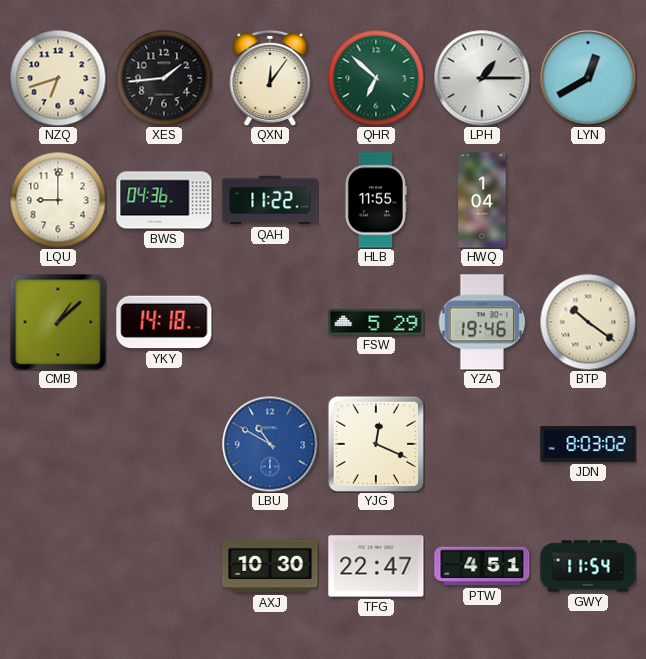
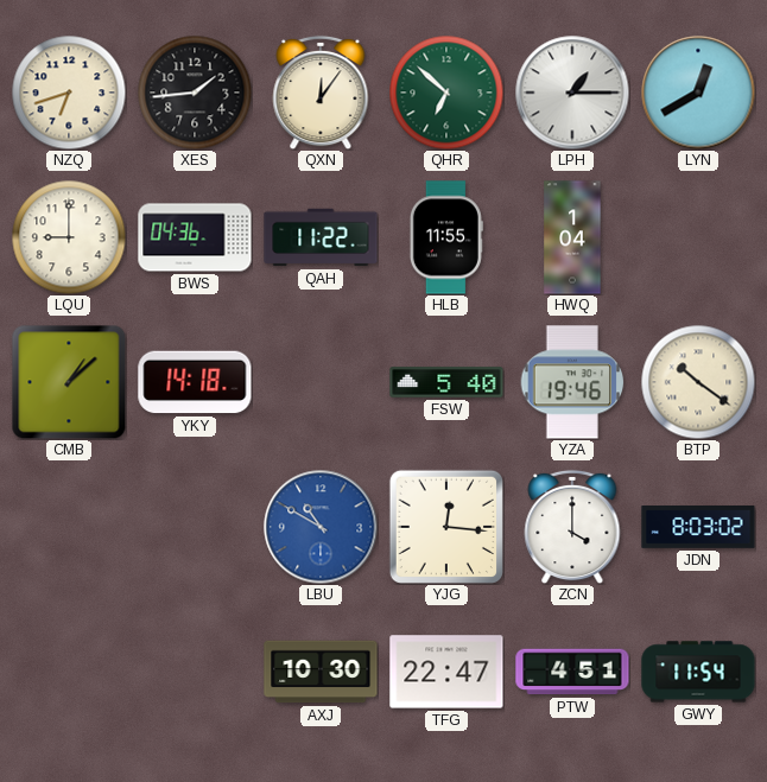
FSW: 5:29 -> 5:40
YJG: 12:19 -> 12:16
ZCN: none -> 4:00
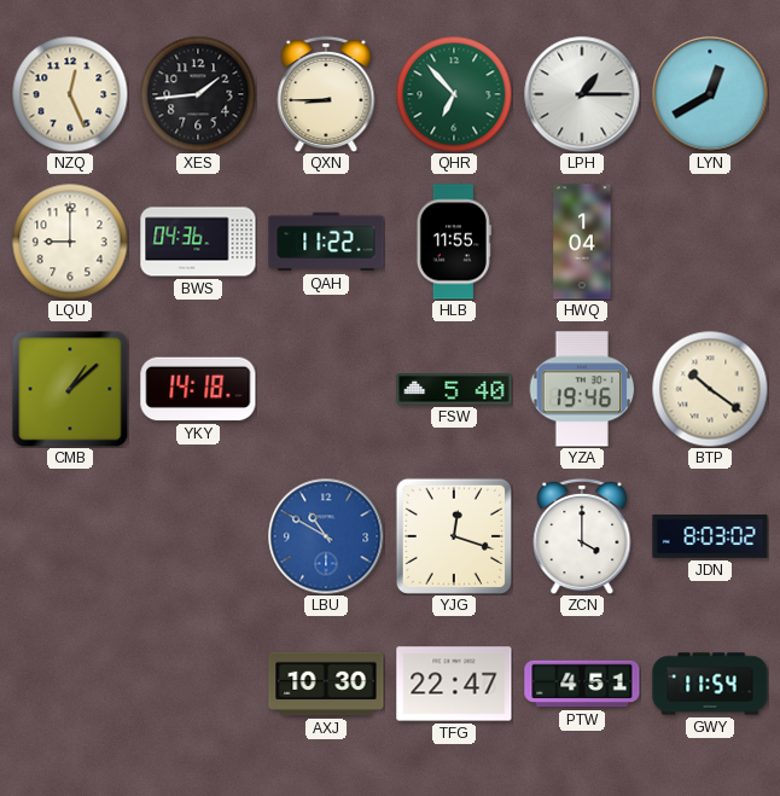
NZQ: 6:42 -> 12:26
QXN: 12:06 -> 8:45
QHR: 6:52 -> 6:53
YJG: 12:16 -> 12:18
